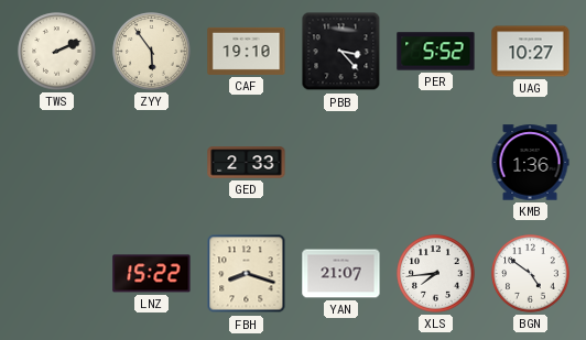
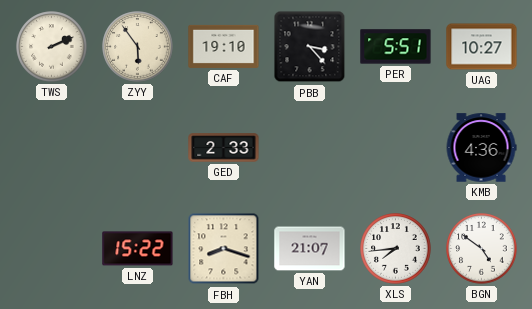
PER: 5:52 -> 5:51
KMB: 1:36 -> 4:36
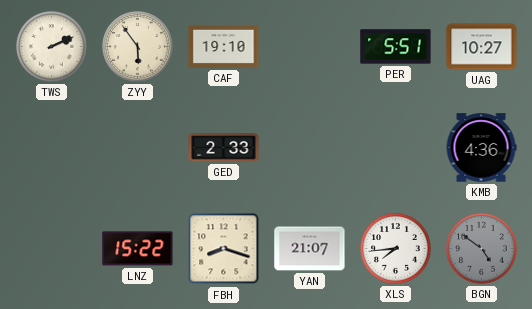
PBB: 3:23 -> none
BGN dial: white -> grey
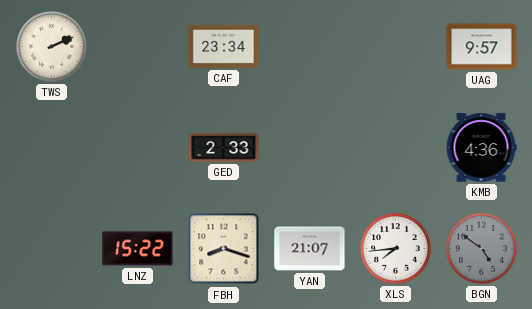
ZYY: 5:54 -> none
CAF: 19:10 -> 23:34
PER: 5:51 -> none
UAG: 10:27 -> 9:57
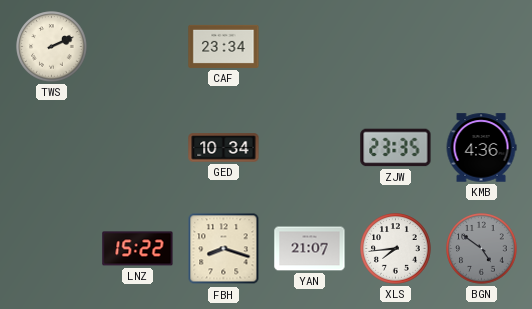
UAG: 9:57 -> none
GED: 2:33 -> 10:34
ZJW: none -> 23:35
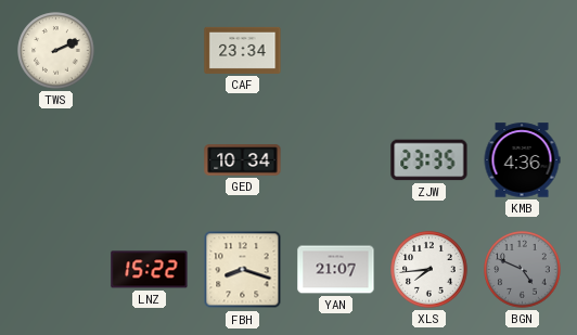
BGN: 4:51 -> 4:49
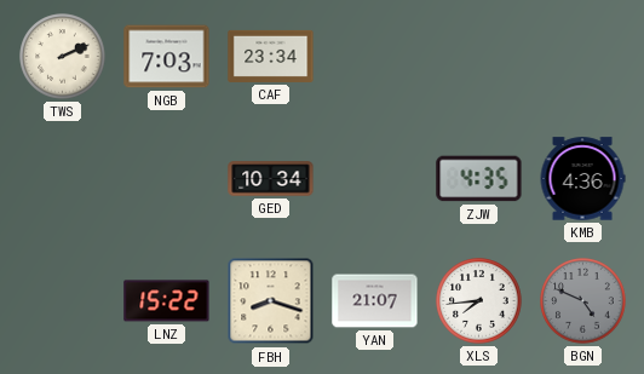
NGB: none -> 7:03
ZJW: 23:35 -> 4:35
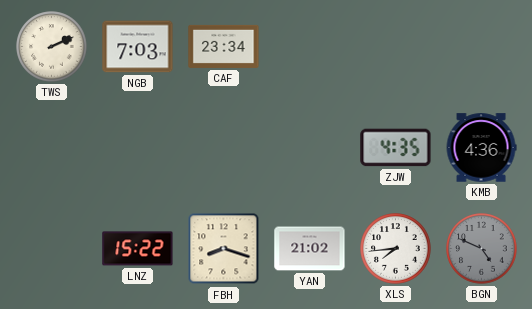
GED: 10:34 -> none
YAN: 21:07 -> 21:02
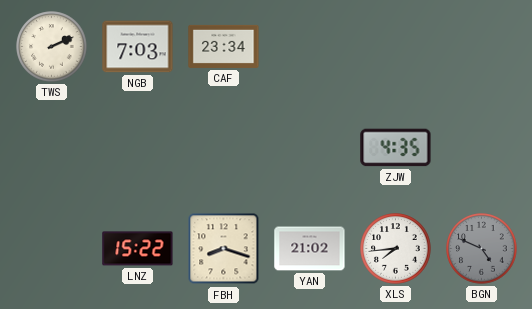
KMB: 4:36 -> none
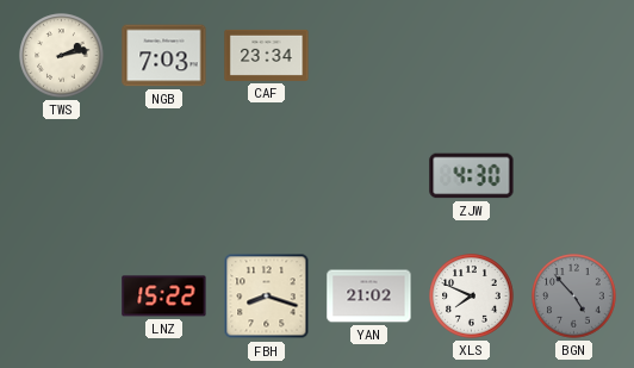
TWS: 2:11 -> 2:13
ZJW: 4:35 -> 4:30
XLS: 7:44 -> 7:49
BGN: 4:49 -> 4:53
